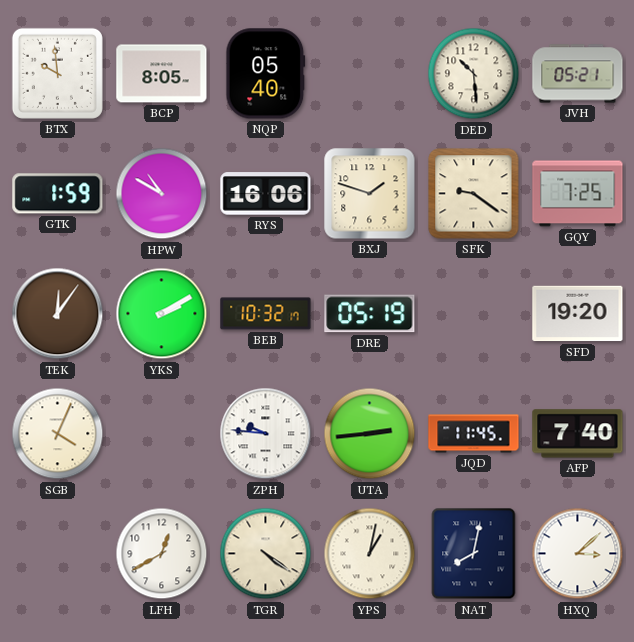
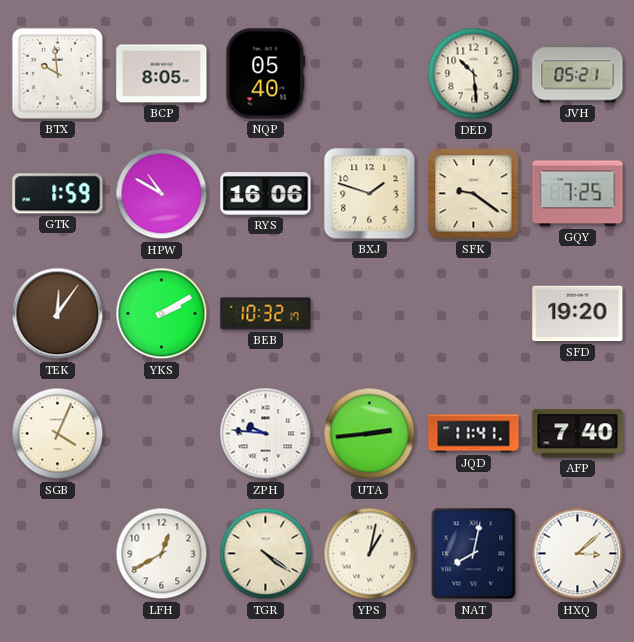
DRE: 05:19 -> none
JQD: 11:45 -> 11:41
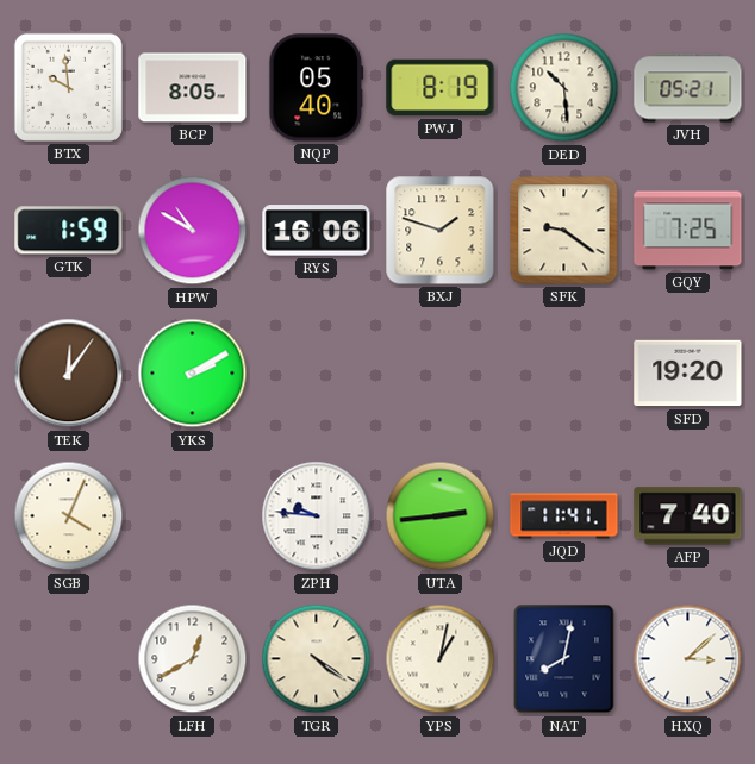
PWJ: none -> 8:19
BEB: 10:32 -> none
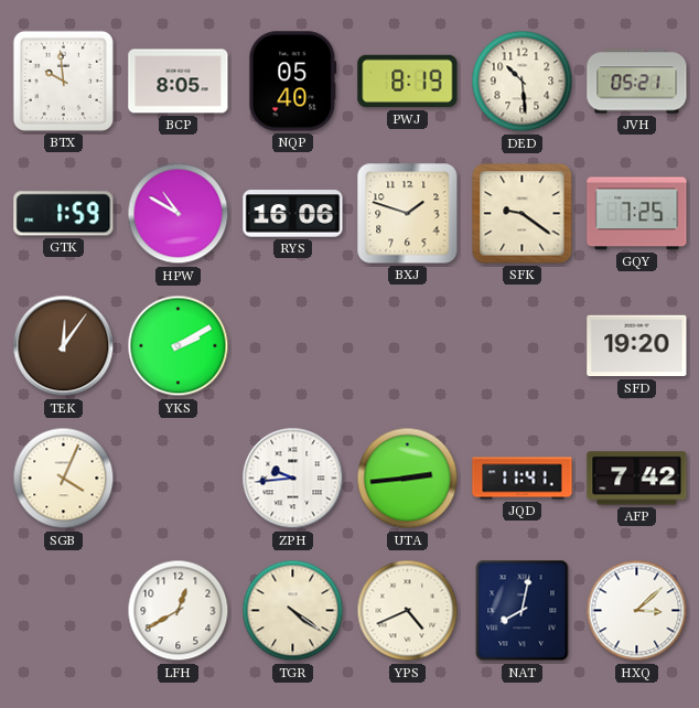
ZPH: 9:46 -> 9:44
AFP: 7:40 -> 7:42
YPS: 1:02 -> 4:41
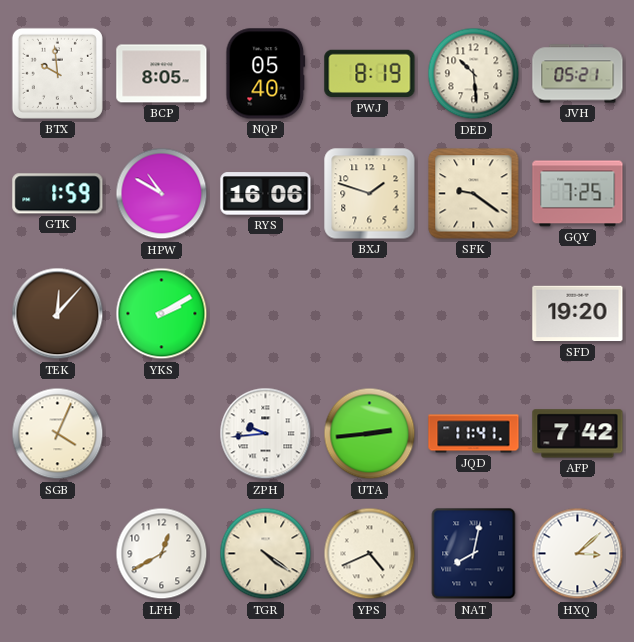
TEK: 12:06 -> 12:07
